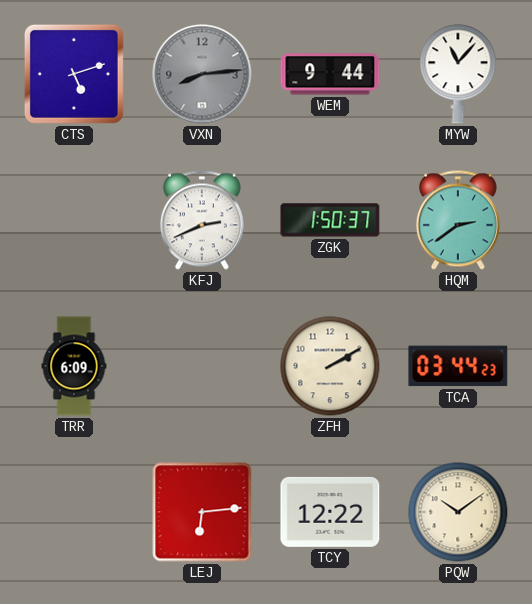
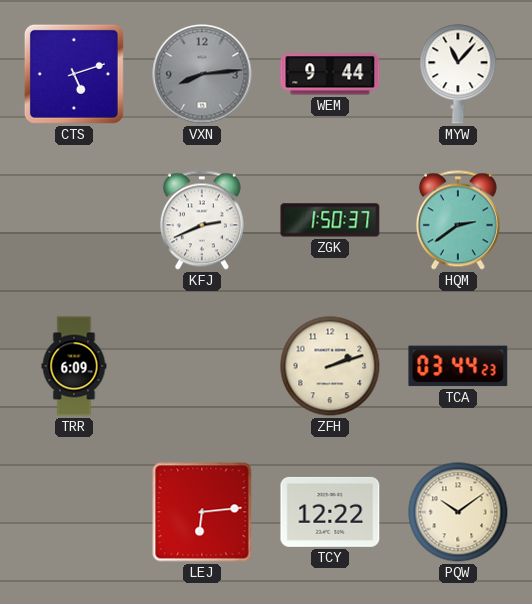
ZFH: 2:10 -> 2:12
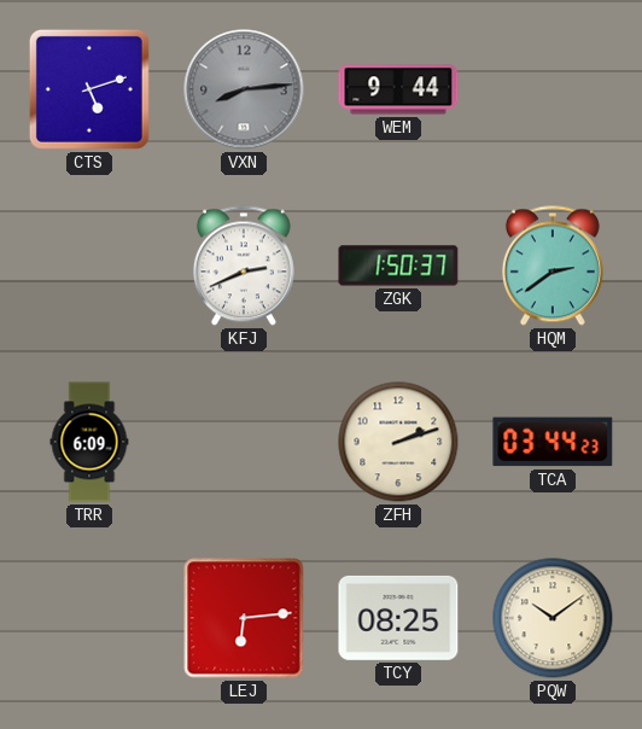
MYW: 11:07 -> none
TCY: 12:22 -> 08:25
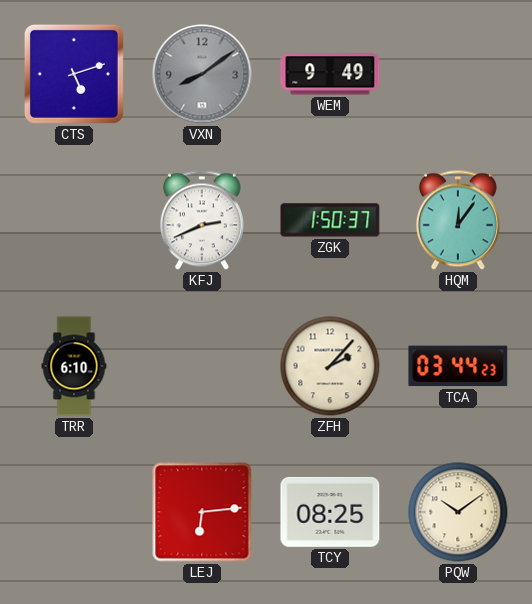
VXN: 8:14 -> 8:09
WEM: 9:44 -> 9:49
HQM: 2:39 -> 12:06
TRR: 6:09 -> 6:10
ZFH: 2:12 -> 2:07
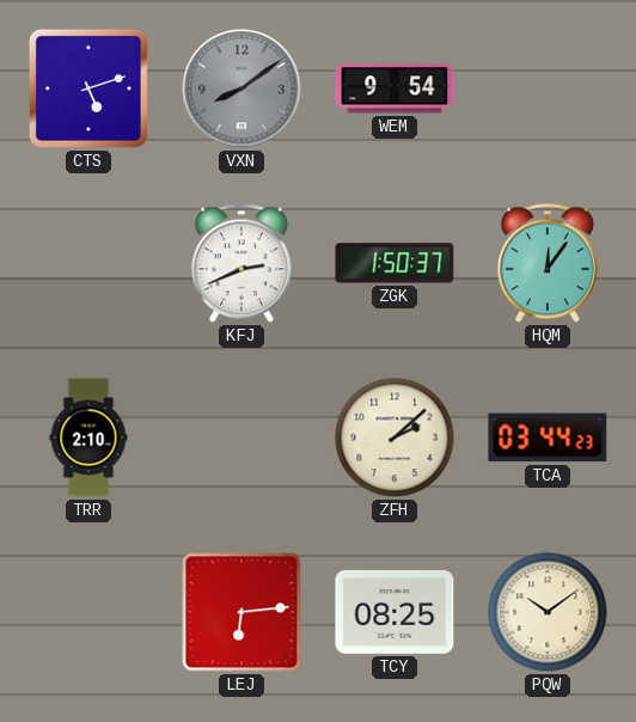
WEM: 9:49 -> 9:54
TRR: 6:10 -> 2:10
ZFH: 2:07 -> 2:08
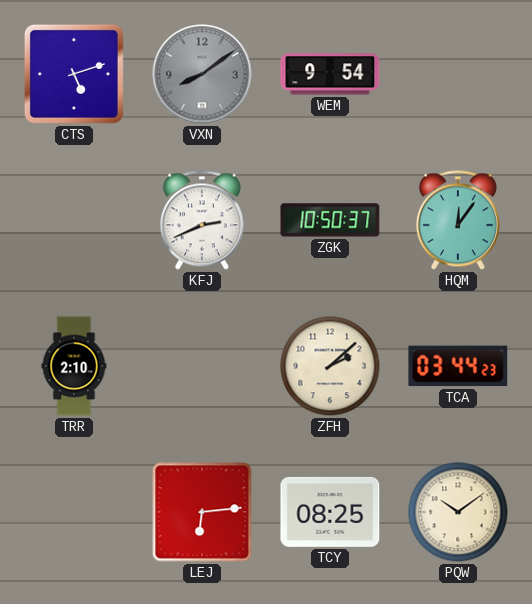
ZGK: 1:50 -> 10:50
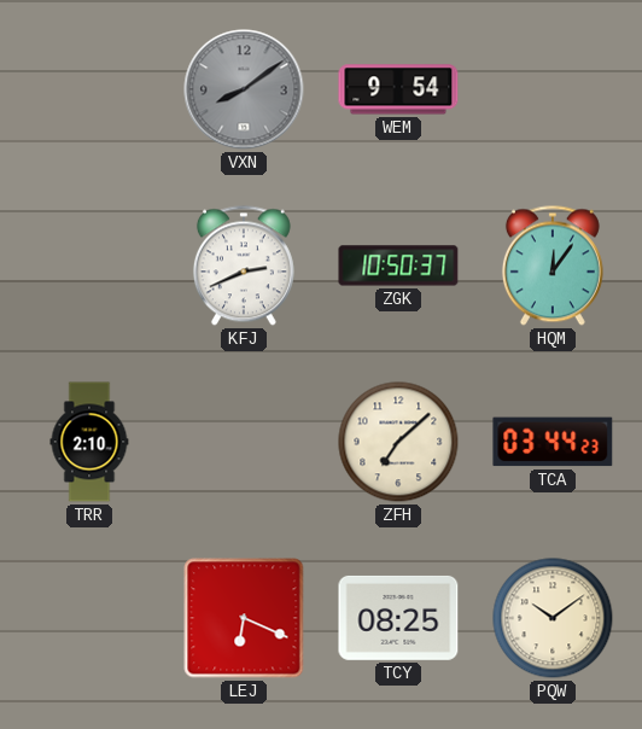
CTS: 5:12 -> none
ZFH: 2:08 -> 7:08
LEJ: 6:14 -> 6:19
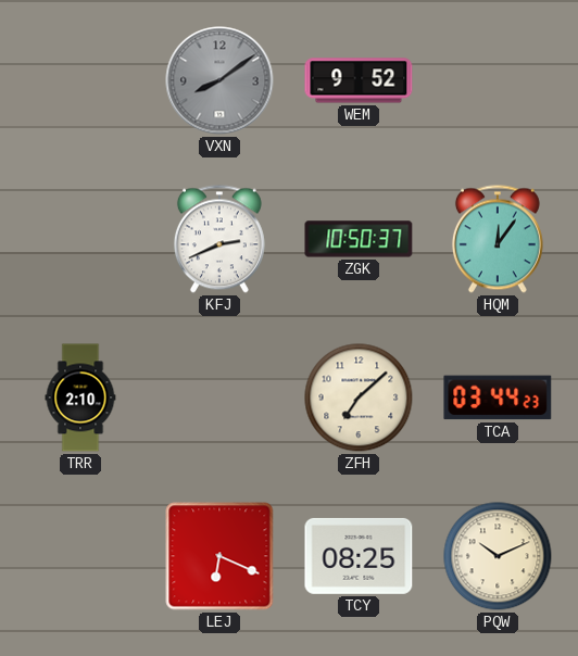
WEM: 9:54 -> 9:52
PQW: 10:09 -> 10:11
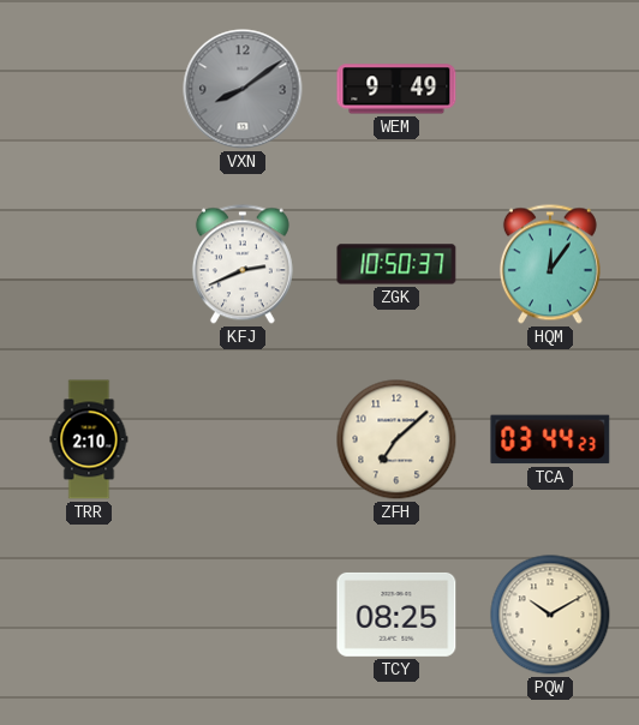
WEM: 9:52 -> 9:49
LEJ: 6:19 -> none
PQW: 10:11 -> 10:10
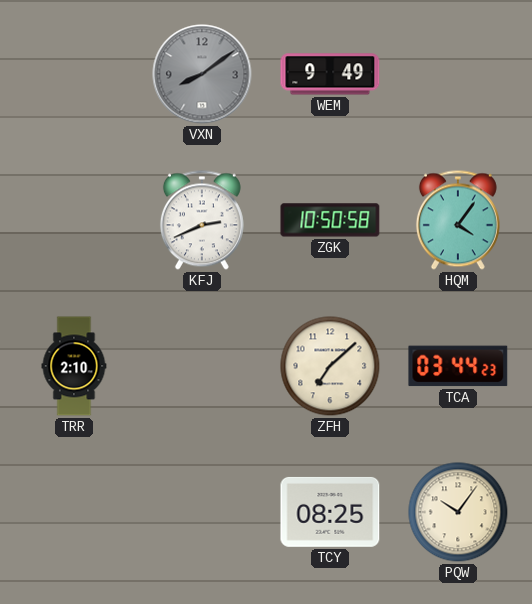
ZGK: 10:50:37 -> 10:50:58
HQM: 12:06 -> 4:06
PQW: 10:10 -> 10:06
